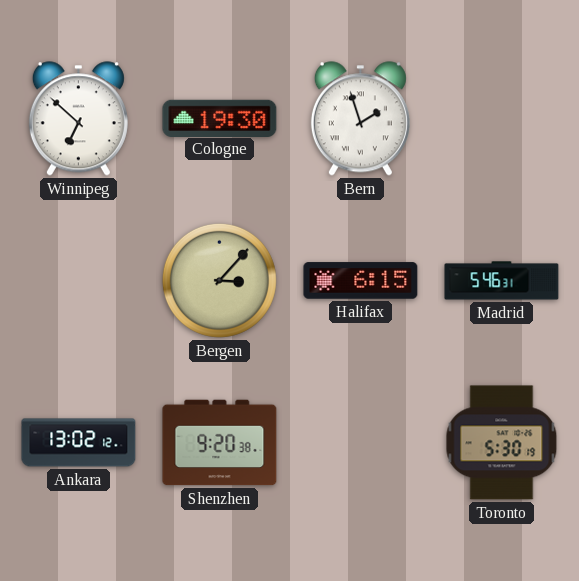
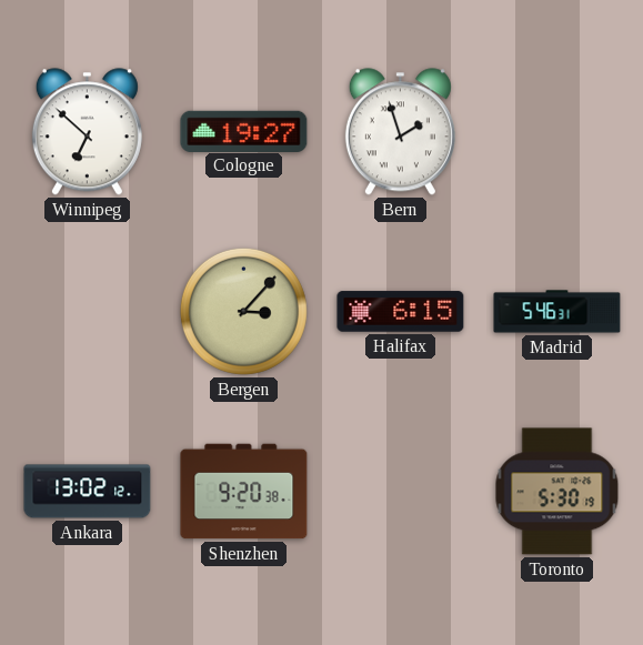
Cologne: 19:30 -> 19:27
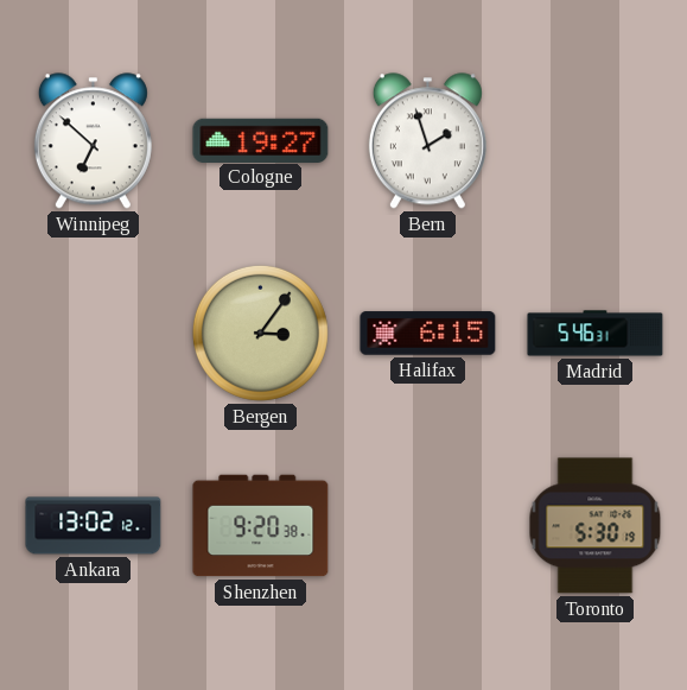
Bergen: 3:07 -> 3:06
